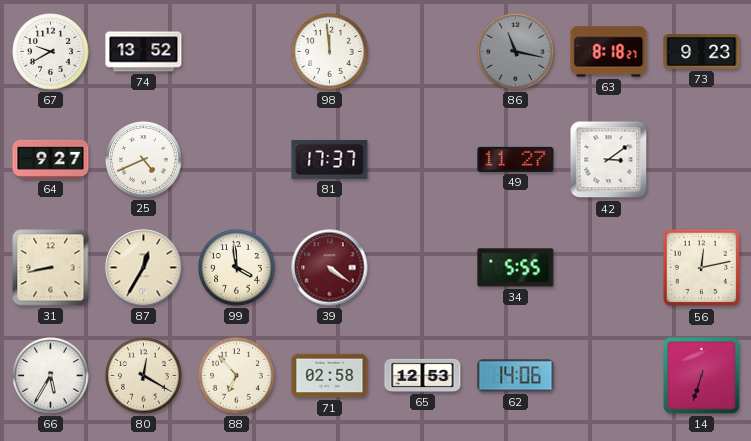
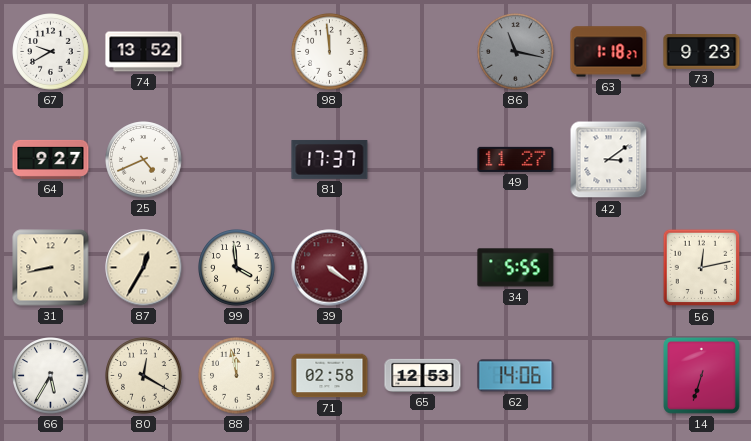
63: 8:18 -> 1:18
88: 6:53 -> 11:58
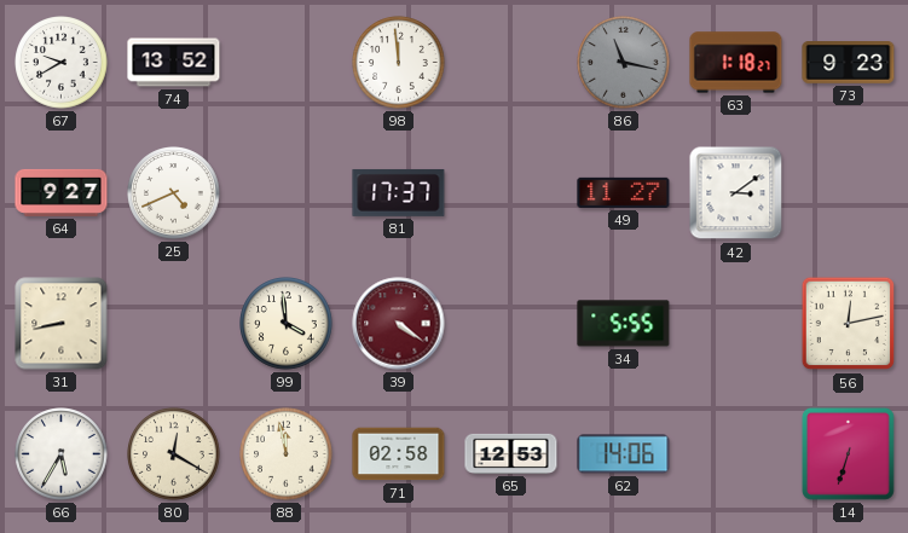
87: 12:35 -> none
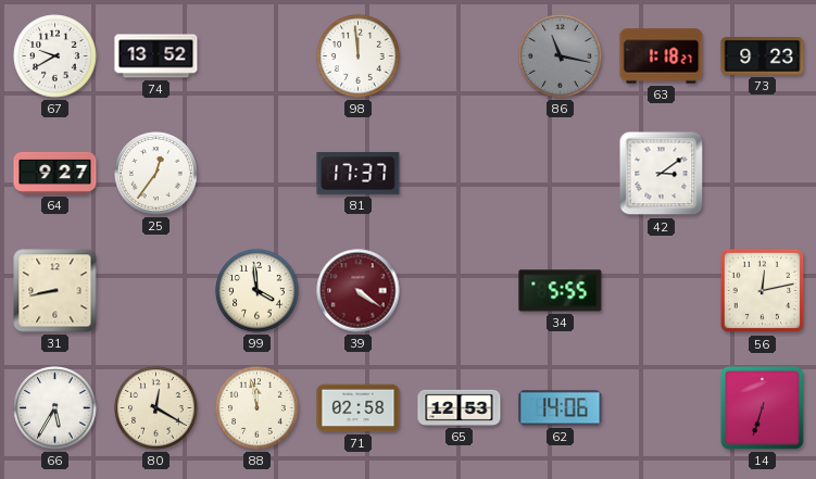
25: 4:41 -> 12:36
49: 11:27 -> none
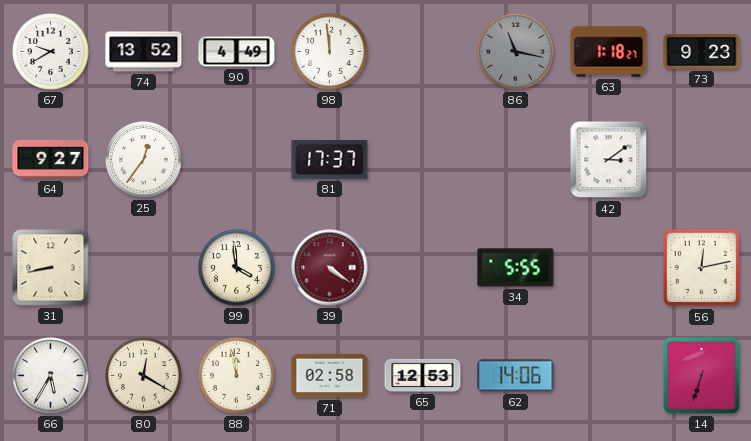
90: none -> 4:49
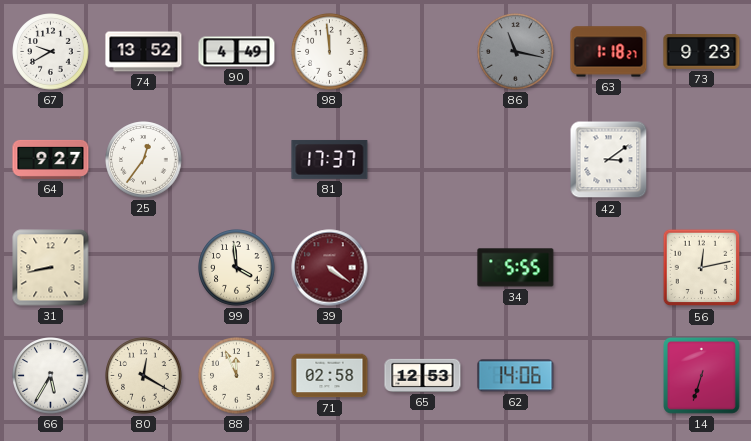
88: 11:58 -> 11:56
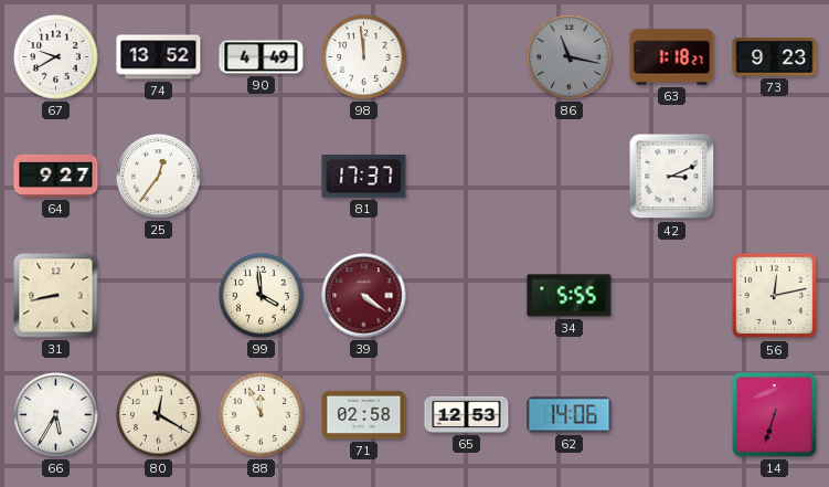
42: 3:09 -> 3:11
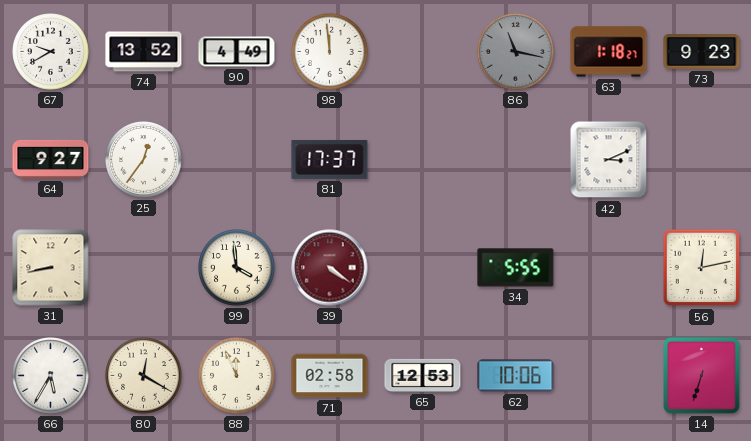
62: 14:06 -> 10:06
